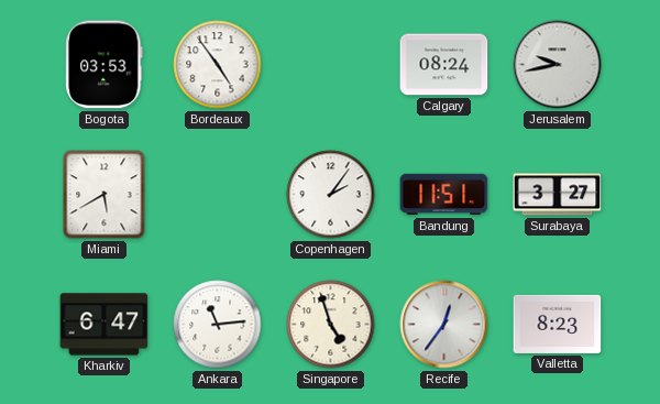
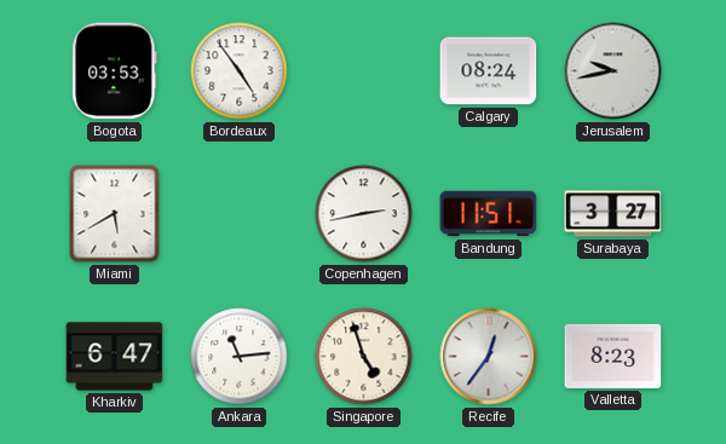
Copenhagen: 2:06 -> 2:43
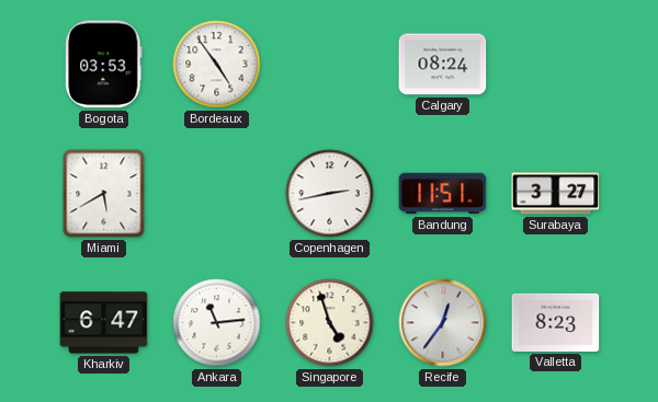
Jerusalem: 9:43 -> none
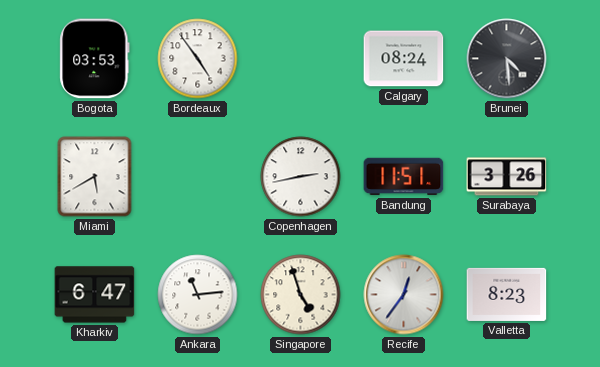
Brunei: none -> 4:29
Surabaya: 3:27 -> 3:26
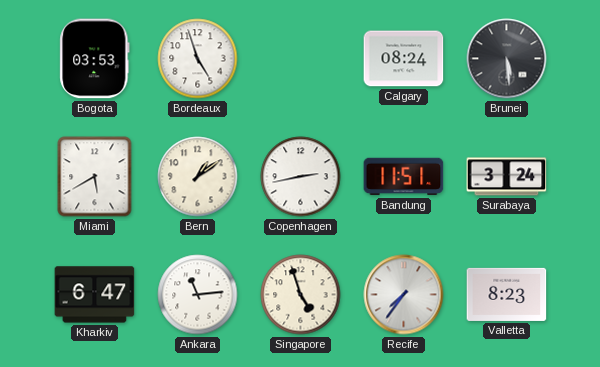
Bordeaux: 4:54 -> 4:57
Brunei: 4:29 -> 5:29
Bern: none -> 1:09
Surabaya: 3:26 -> 3:24
Recife: 12:36 -> 7:36
